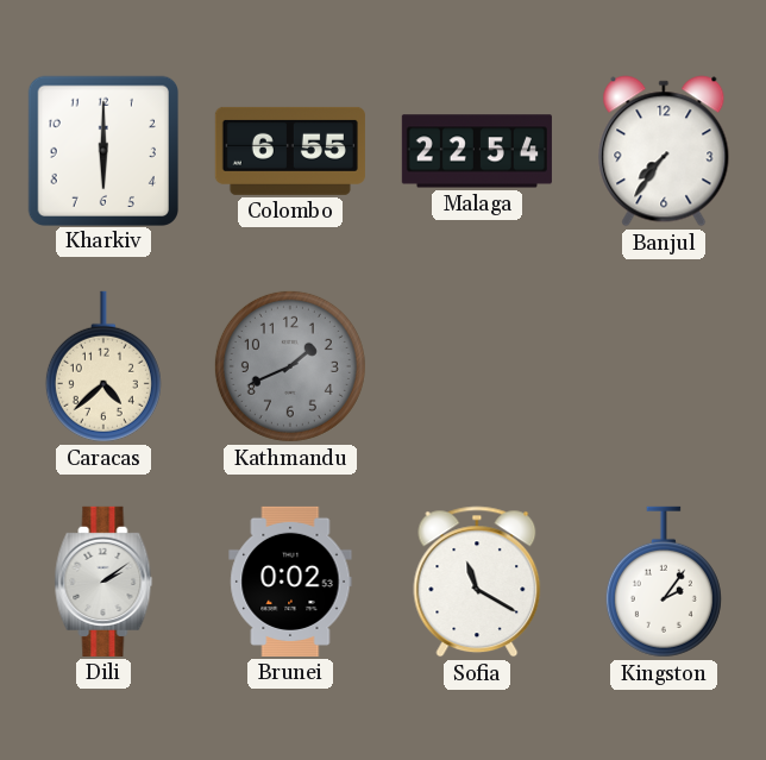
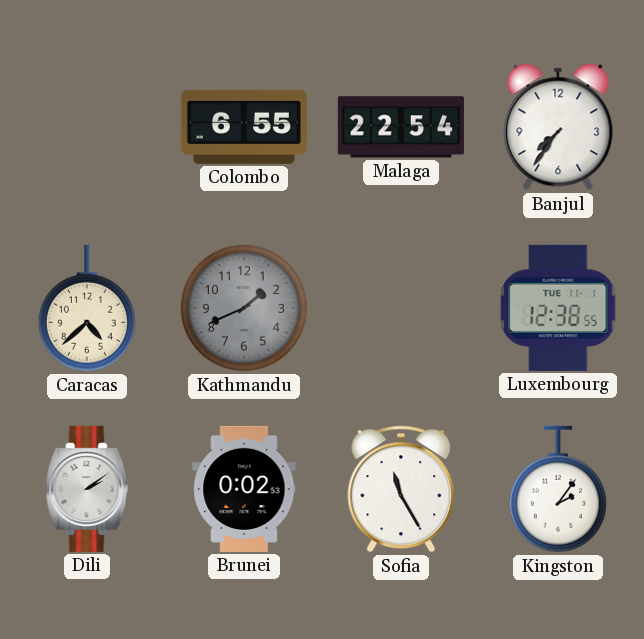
Kharkiv: 6:00 -> none
Luxembourg: none -> 12:38
Sofia: 11:20 -> 11:25
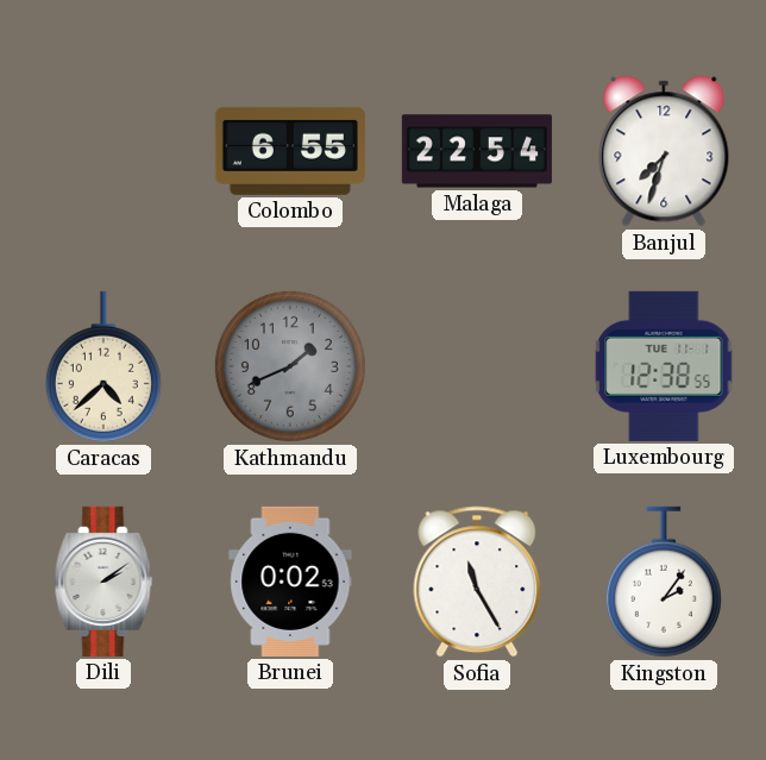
Banjul: 7:36 -> 7:33
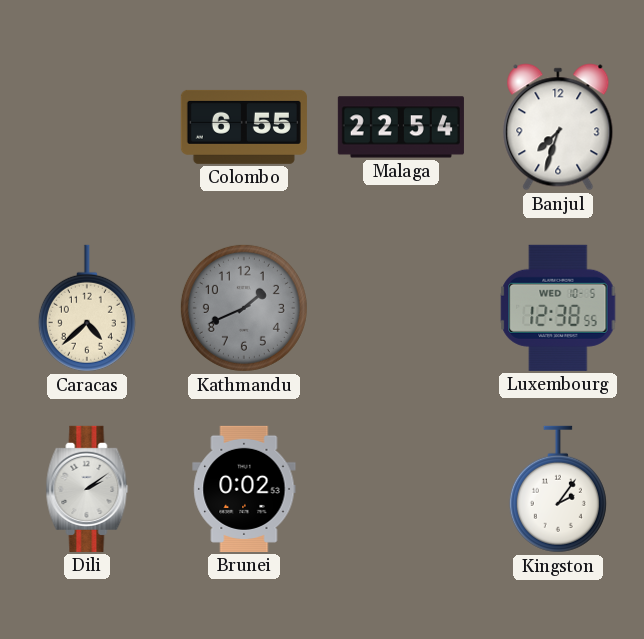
Luxembourg date: TUE 11-1 -> WED 10-5
Sofia: 11:25 -> none
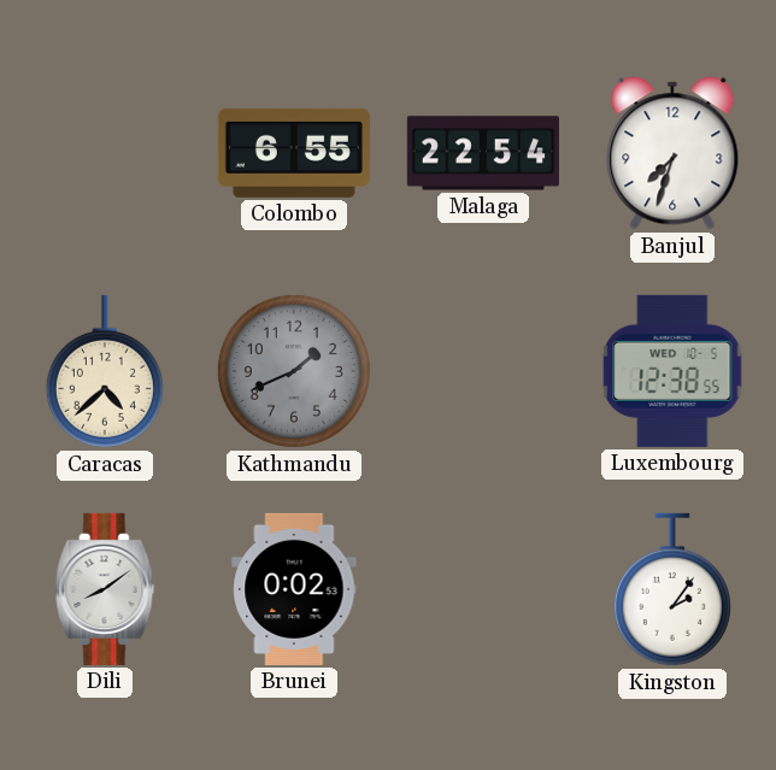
Dili: 2:09 -> 8:09
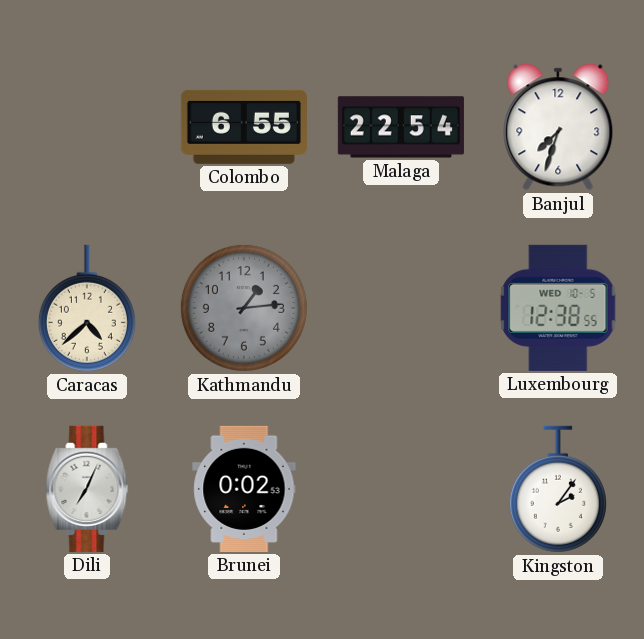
Kathmandu: 1:41 -> 1:14
Dili: 8:09 -> 7:04
